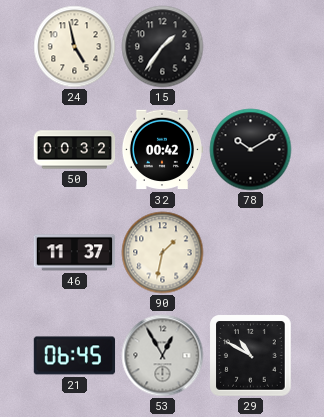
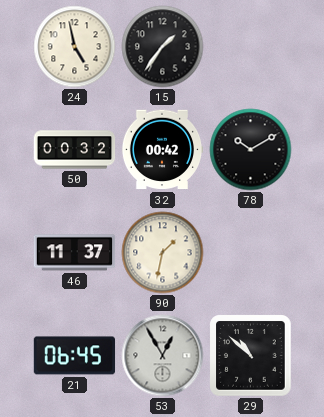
29: 10:50 -> 10:52
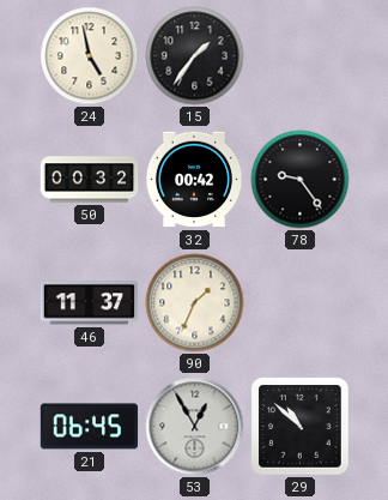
78: 10:10 -> 9:24
90: 1:32 -> 1:34
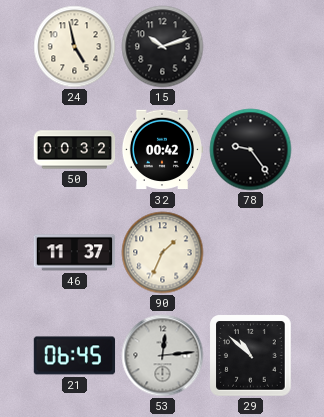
15: 1:36 -> 10:12
53: 12:55 -> 12:14
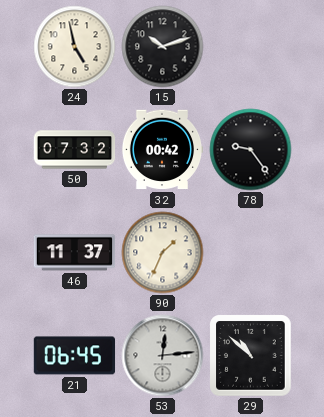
50: 00:32 -> 07:32
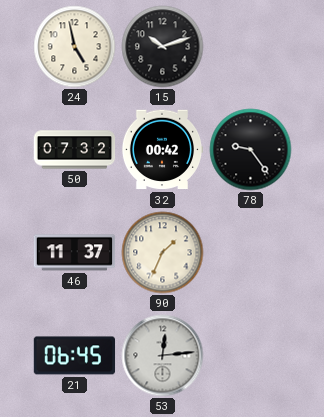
29: 10:52 -> none
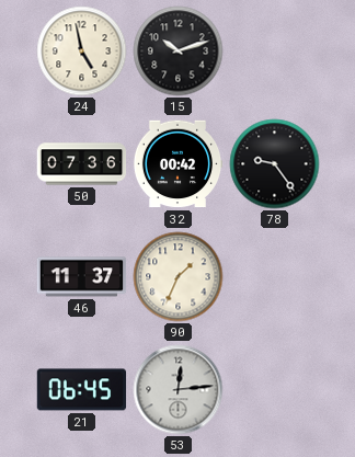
50: 07:32 -> 07:36
